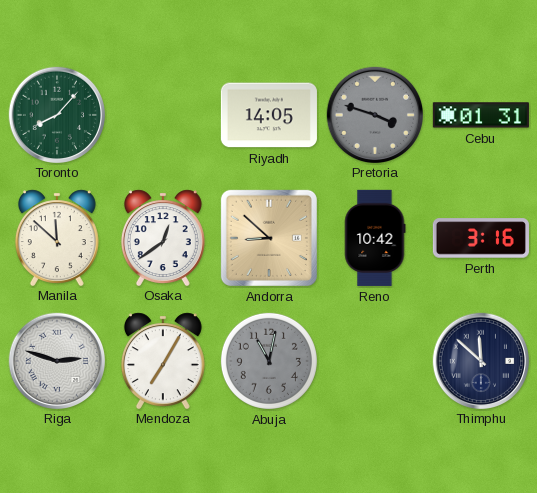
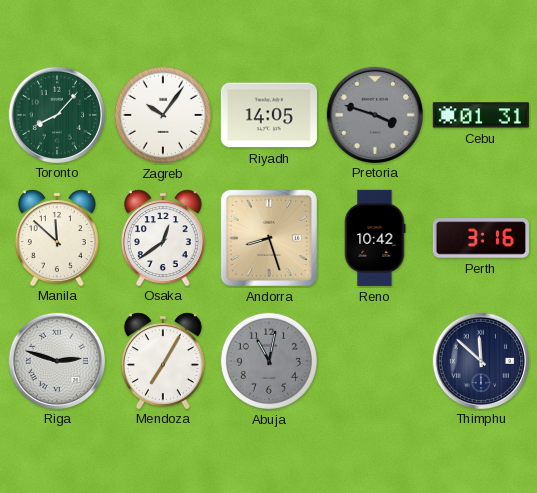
Zagreb: none -> 10:06
Andorra: 8:52 -> 8:27
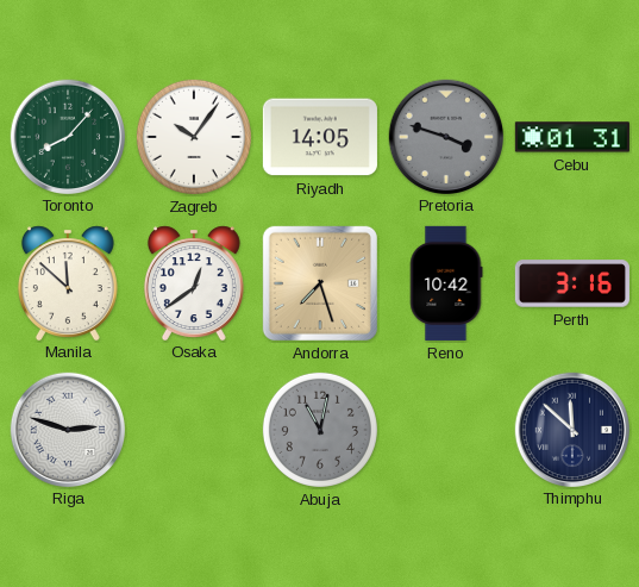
Andorra: 8:27 -> 7:27
Mendoza: 7:05 -> none
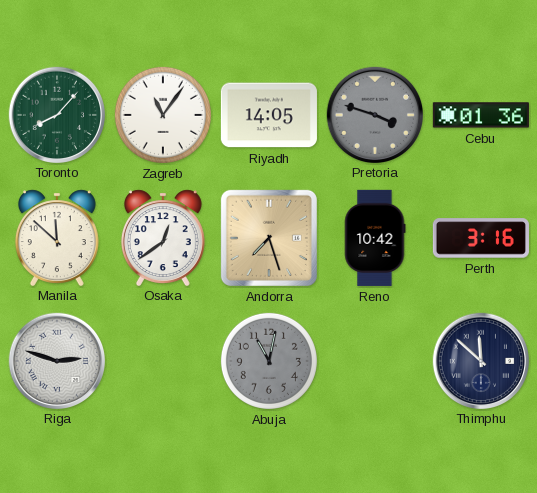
Zagreb: 10:06 -> 11:06
Cebu: 01:31 -> 01:36
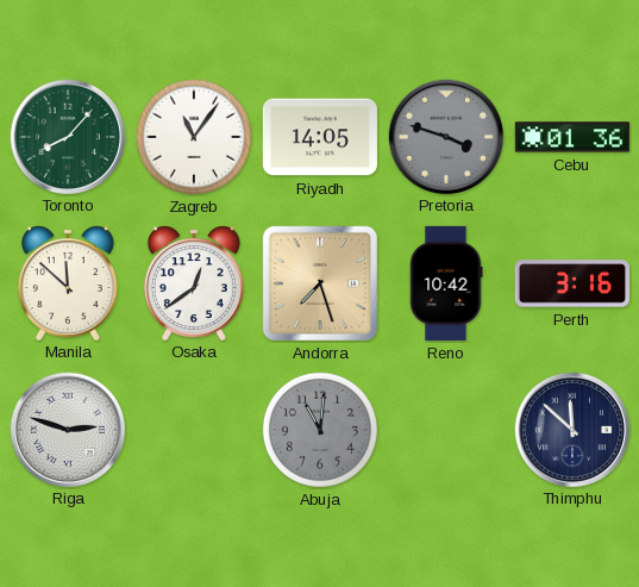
Abuja: 11:02 -> 11:01
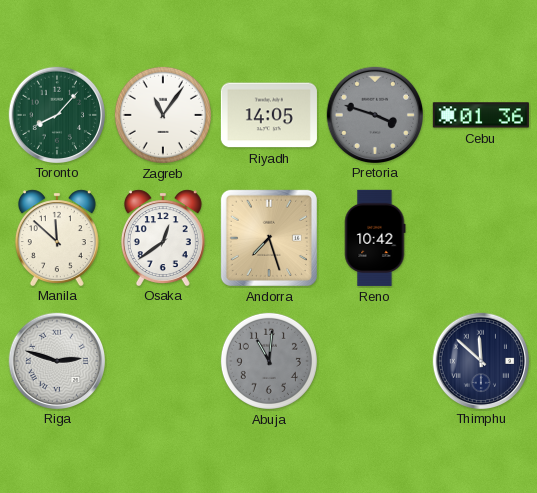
Perth: 3:16 -> none
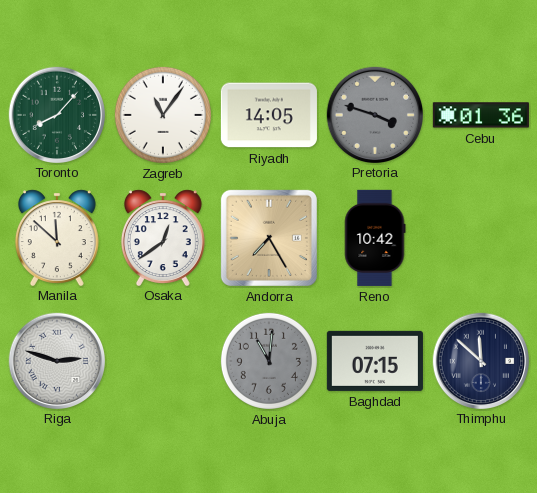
Andorra: 7:27 -> 7:25
Baghdad: none -> 07:15
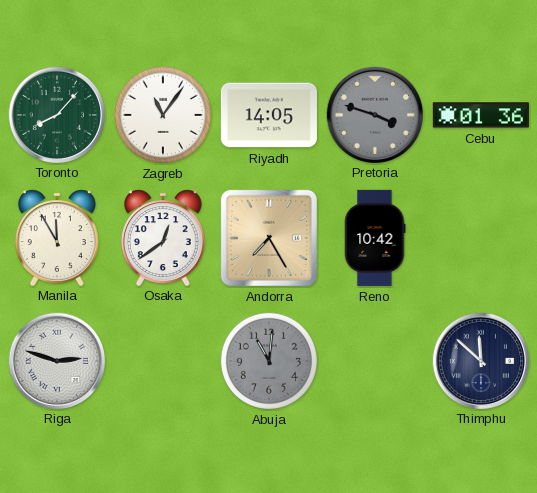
Manila: 11:52 -> 11:55
Baghdad: 07:15 -> none
